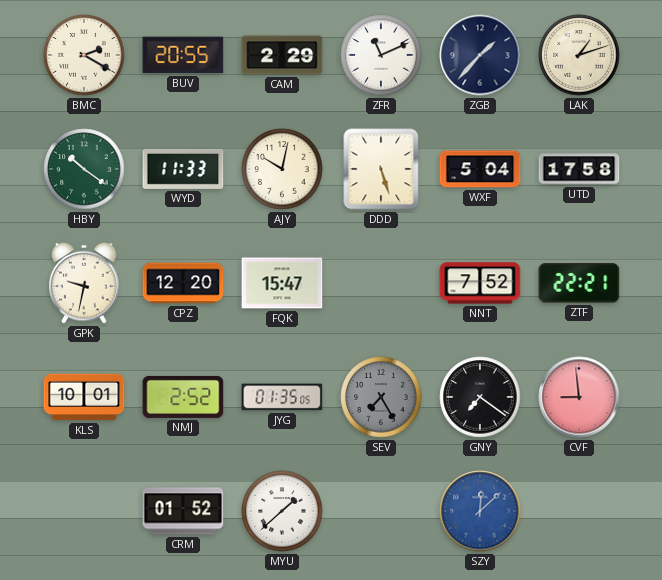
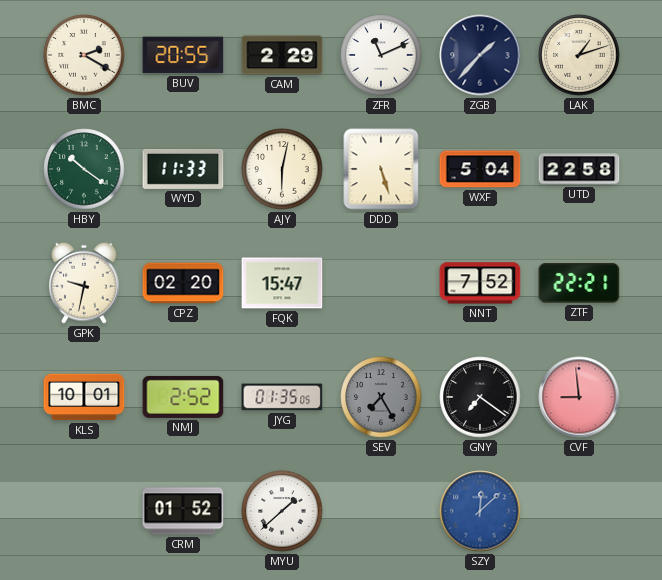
AJY: 10:02 -> 6:02
UTD: 17:58 -> 22:58
CPZ: 12:20 -> 02:20
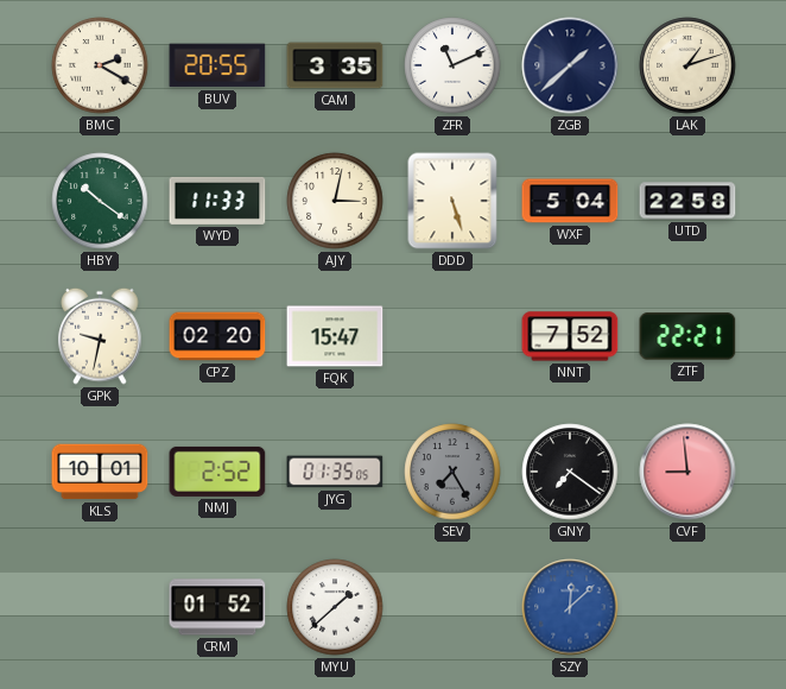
CAM: 2:29 -> 3:35
ZGB: 1:37 -> 1:38
AJY: 6:02 -> 3:02
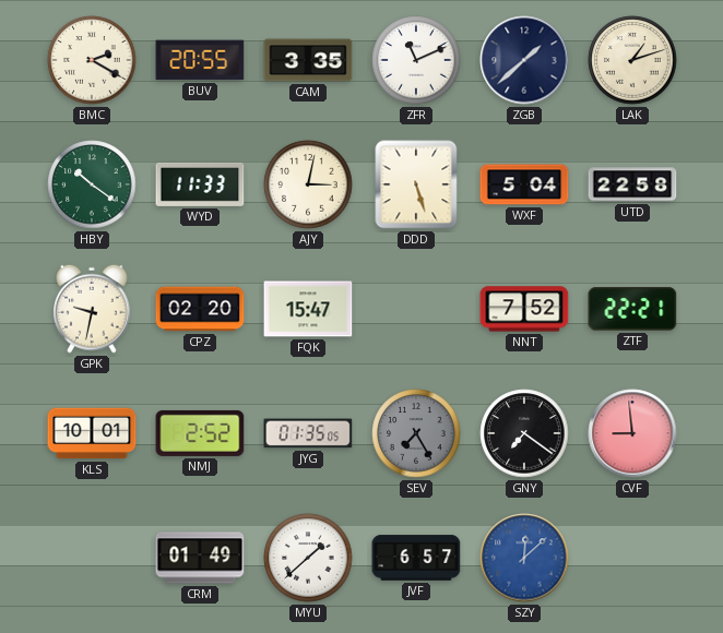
CRM: 01:52 -> 01:49
JVF: none -> 6:57
